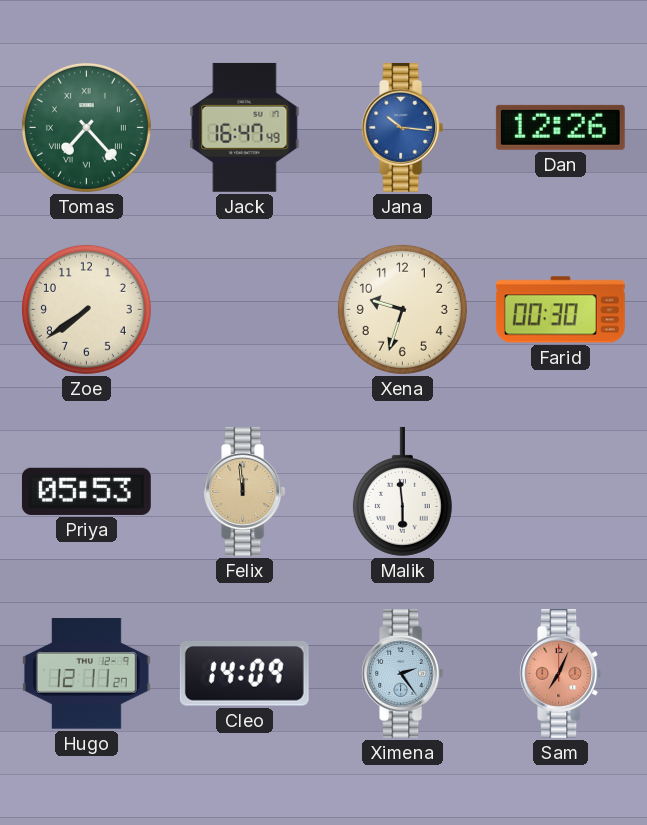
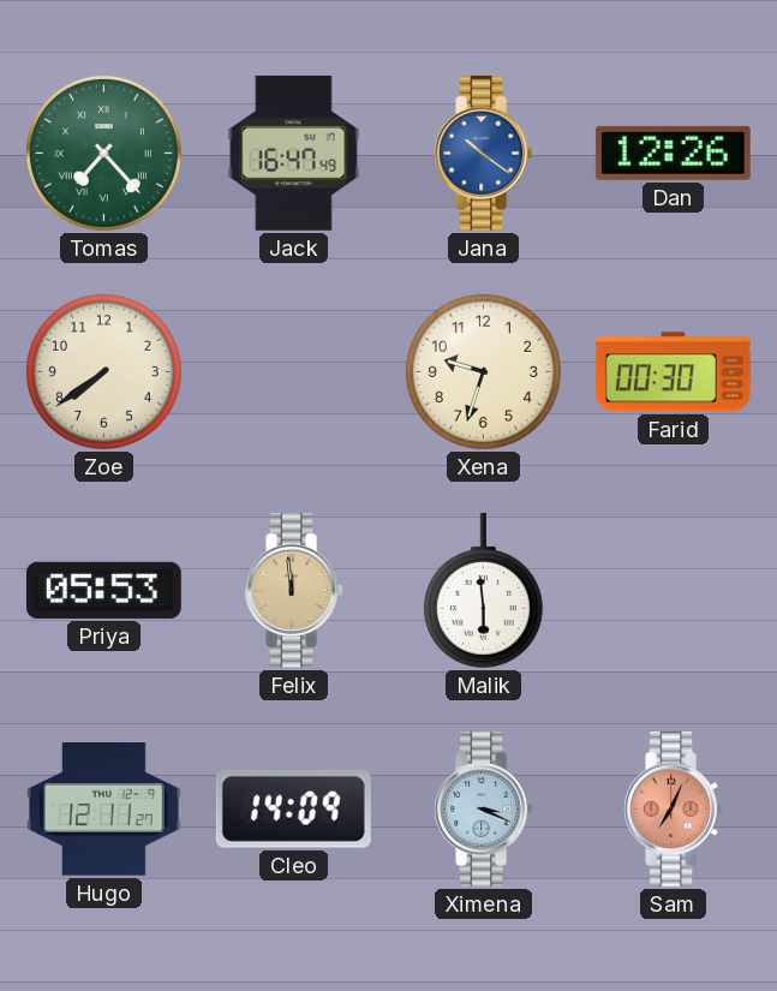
Jana: 10:16 -> 10:21
Ximena: 2:24 -> 3:19
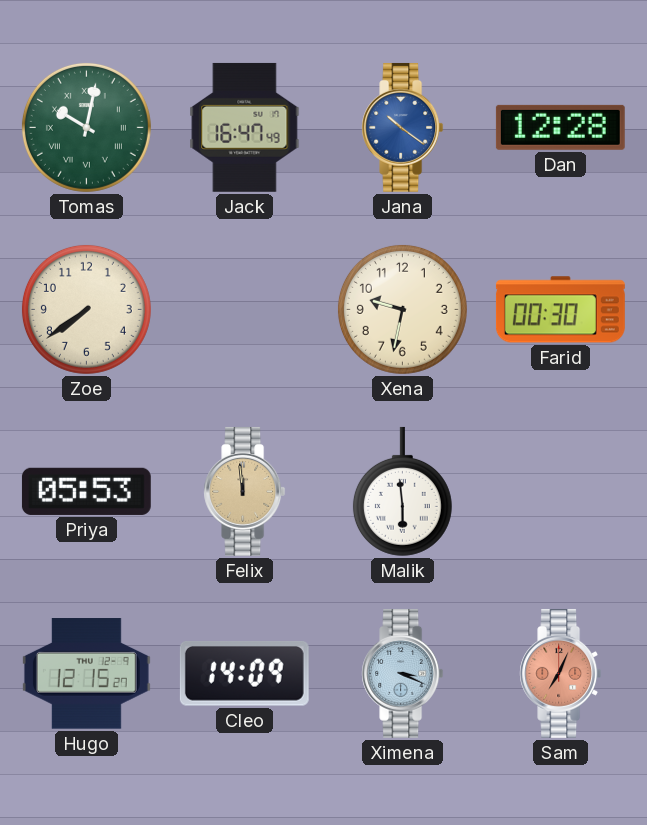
Tomas: 7:23 -> 10:02
Dan: 12:26 -> 12:28
Xena: 9:33 -> 9:32
Hugo: 12:11 -> 12:15
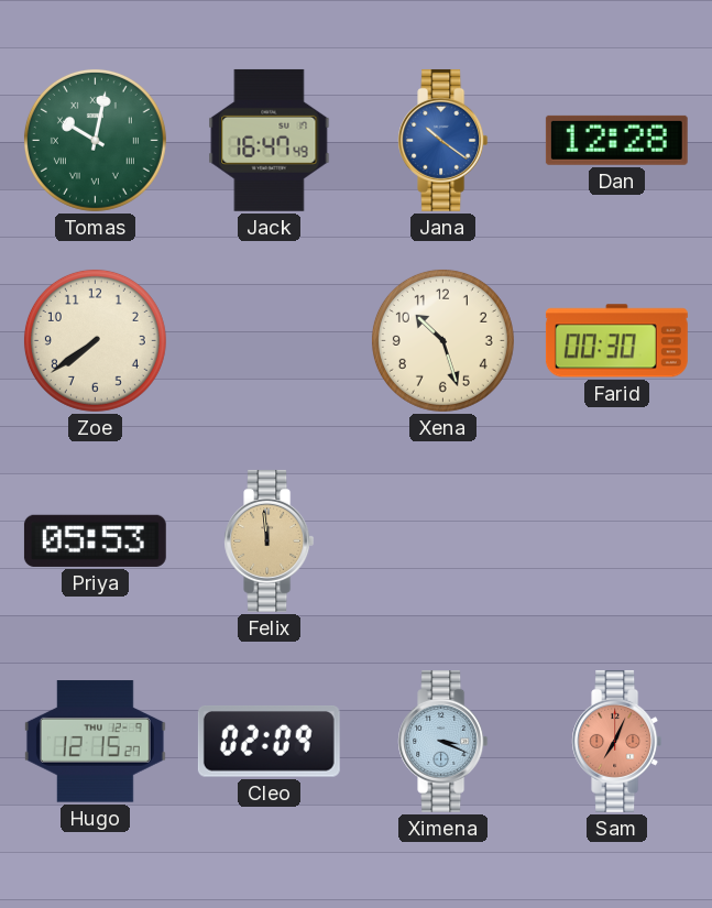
Xena: 9:32 -> 10:27
Malik: 5:59 -> none
Cleo: 14:09 -> 02:09
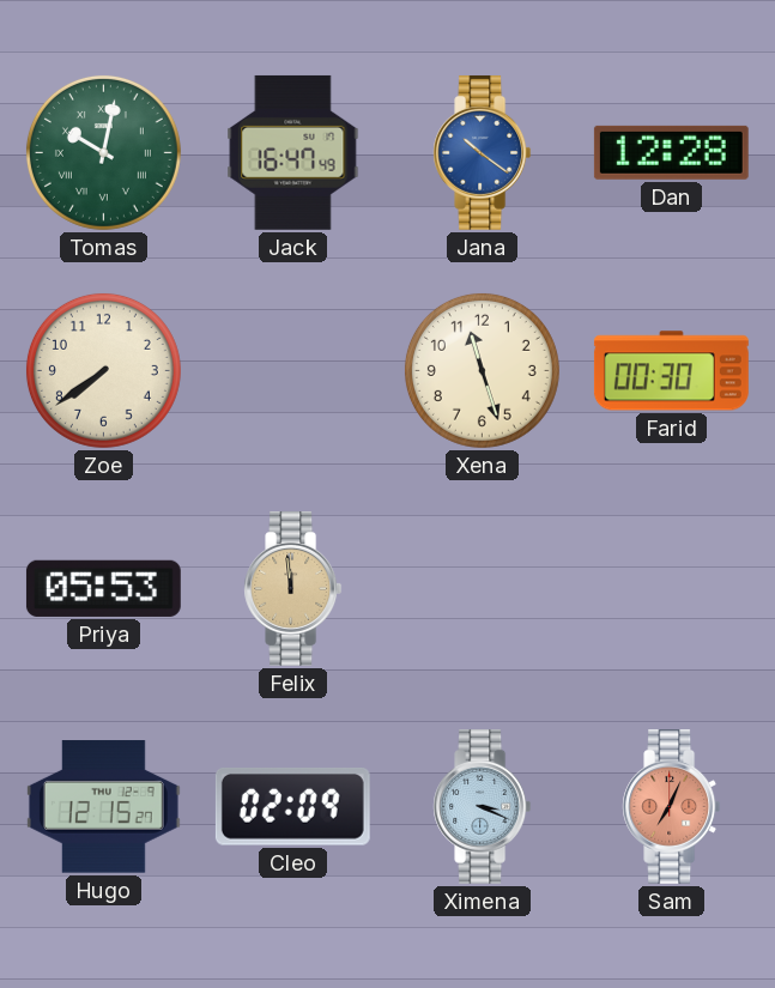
Xena: 10:27 -> 11:27
